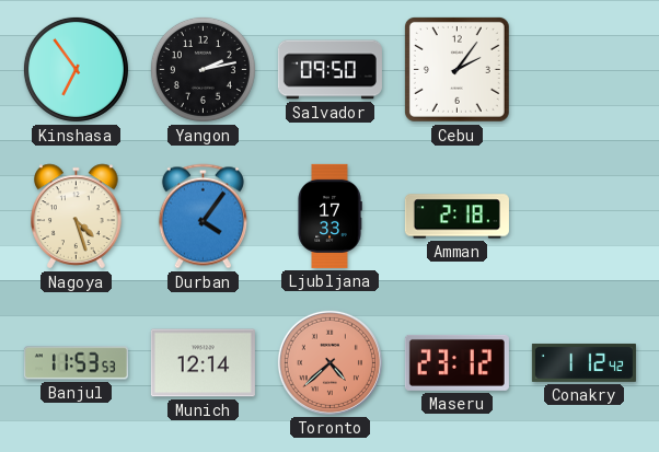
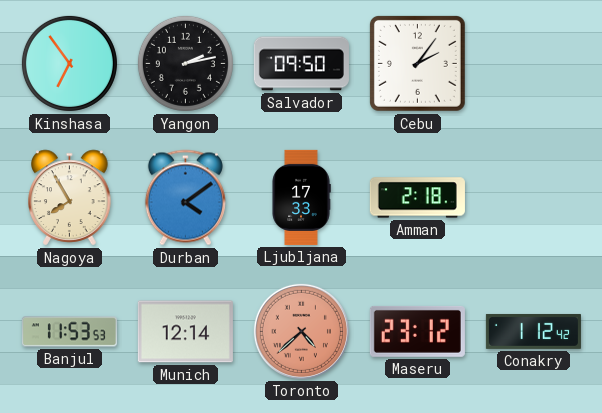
Nagoya: 4:27 -> 7:55
Durban: 4:06 -> 4:09
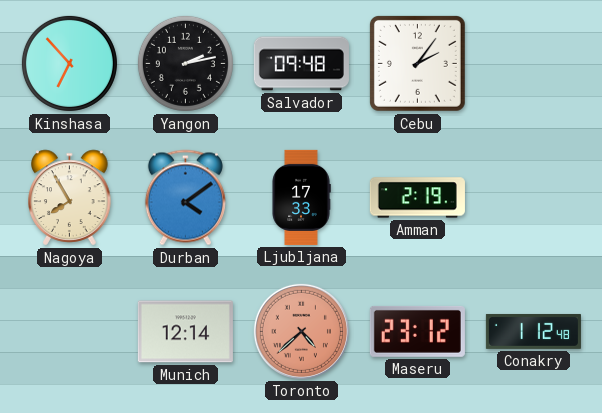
Kinshasa: 6:54 -> 6:53
Salvador: 09:50 -> 09:48
Amman: 2:18 -> 2:19
Banjul: 11:53 -> none
Conakry: 1:12:42 -> 1:12:48
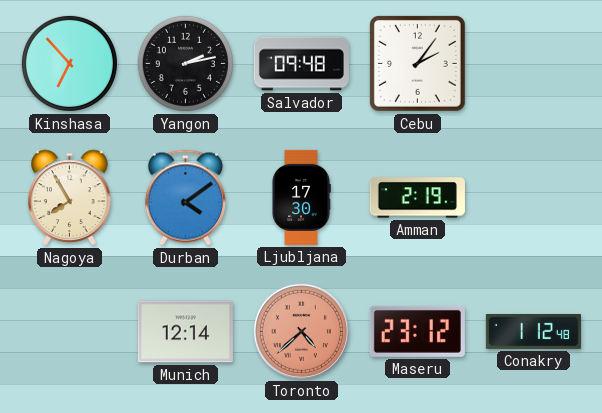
Ljubljana: 17:33 -> 17:30
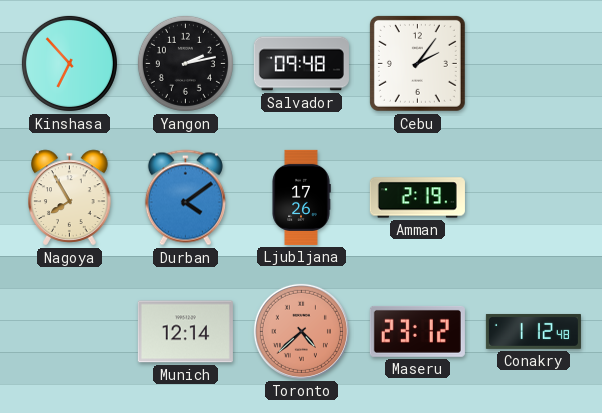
Ljubljana: 17:30 -> 17:26
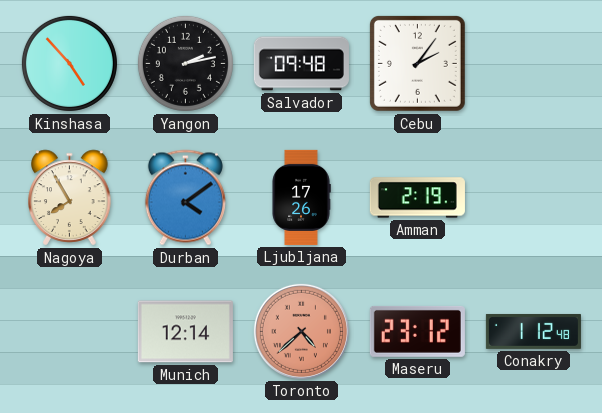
Kinshasa: 6:53 -> 4:53
